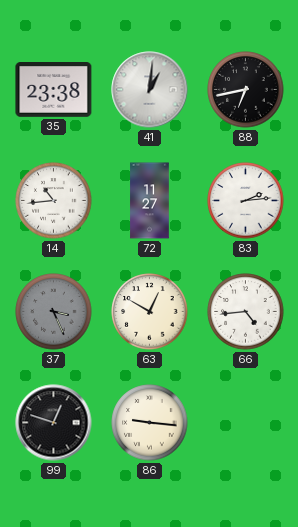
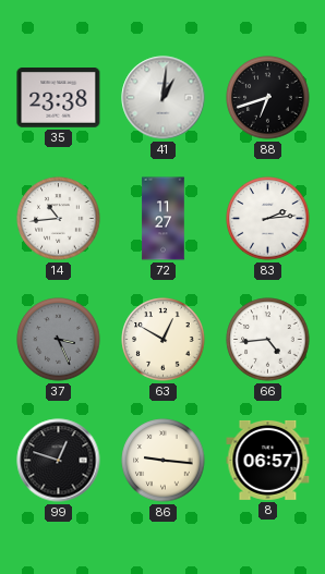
88: 6:43 -> 6:42
8: none -> 06:57
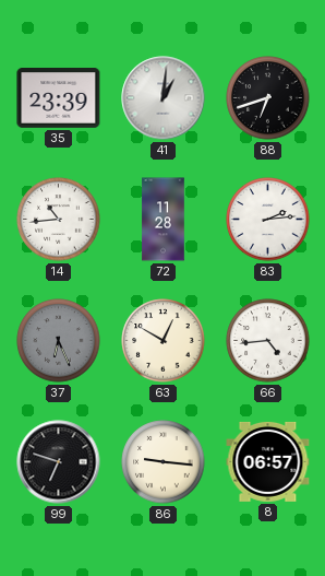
35: 23:38 -> 23:39
72: 11:27 -> 11:28
37: 3:26 -> 6:26
99: 12:48 -> 6:48
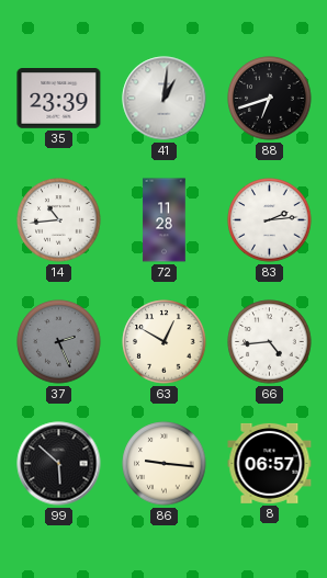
37: 6:26 -> 2:26
99: 6:48 -> 5:52
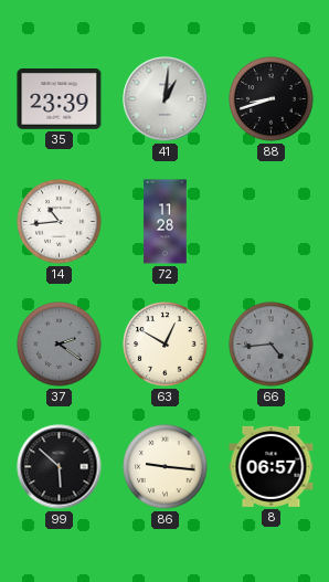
88: 6:42 -> 8:42
83: 2:14 -> none
37: 2:26 -> 2:21
66 dial: white -> grey
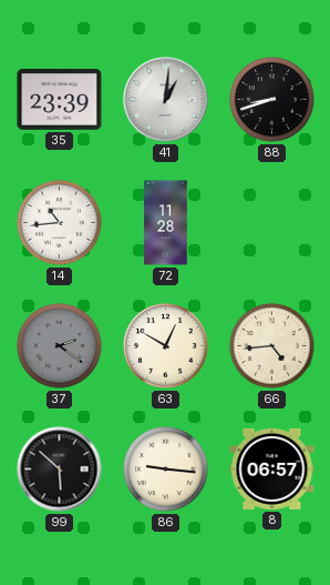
66 dial: grey -> cream
